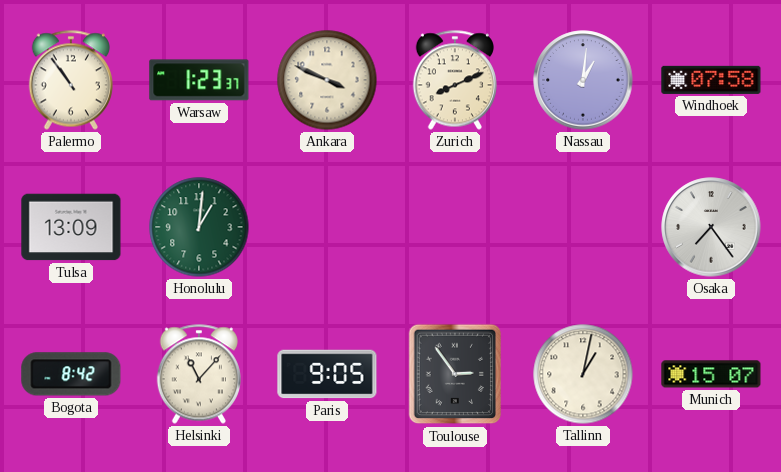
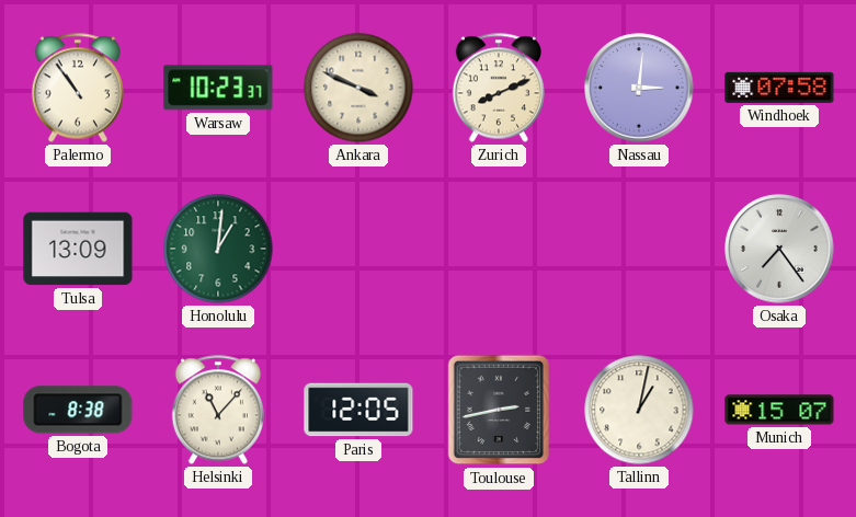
Warsaw: 1:23 -> 10:23
Nassau: 1:01 -> 3:01
Bogota: 8:42 -> 8:38
Paris: 9:05 -> 12:05
Toulouse: 2:54 -> 2:43
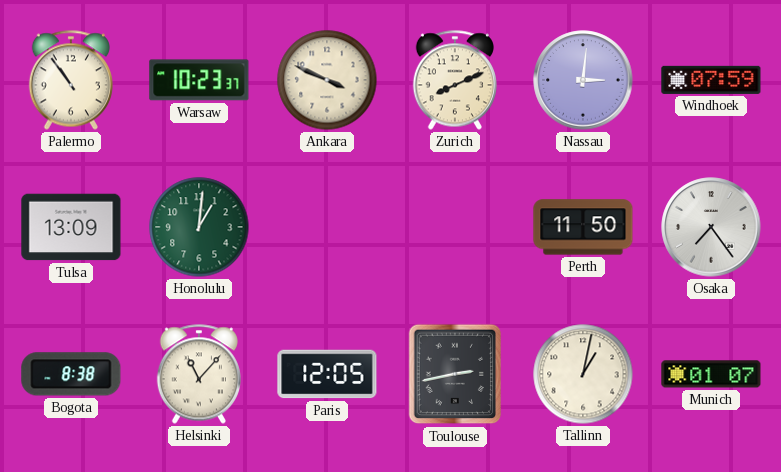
Windhoek: 07:58 -> 07:59
Perth: none -> 11:50
Munich: 15:07 -> 01:07
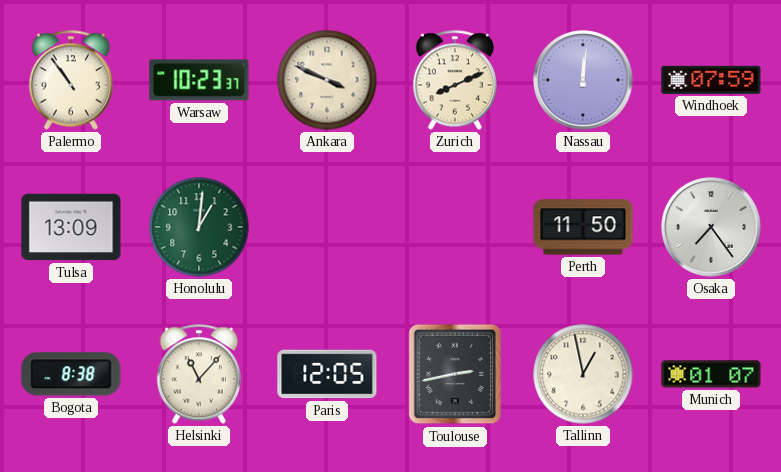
Nassau: 3:01 -> 12:01
Tallinn: 1:02 -> 12:58
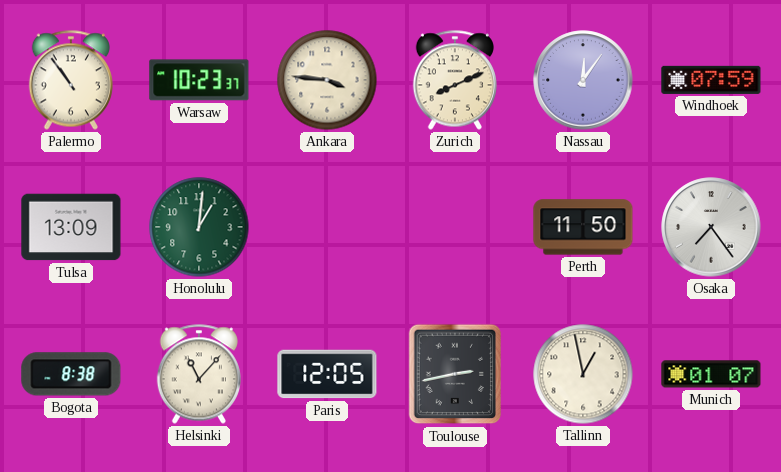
Ankara: 3:49 -> 3:46
Nassau: 12:01 -> 12:06
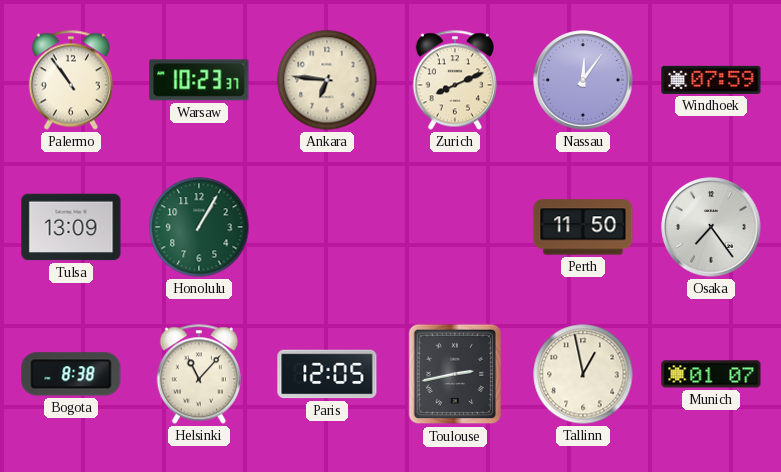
Ankara: 3:46 -> 6:46
Honolulu: 1:01 -> 1:05
